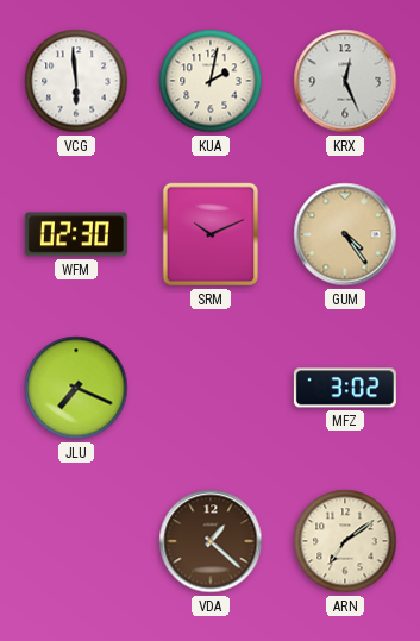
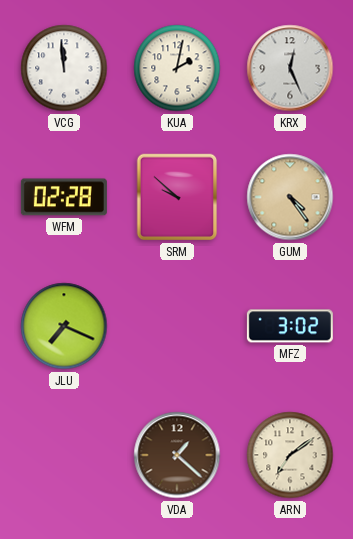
VCG: 5:59 -> 11:59
WFM: 02:30 -> 02:28
SRM: 10:11 -> 9:52
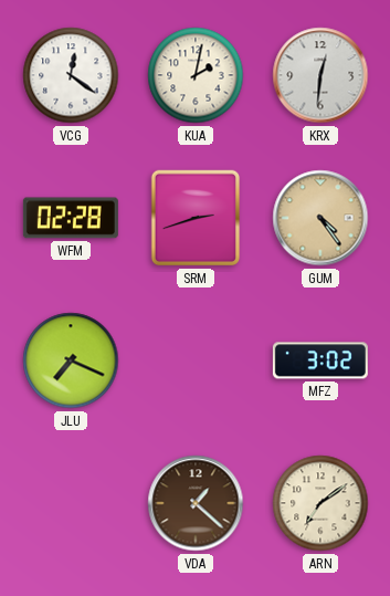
VCG: 11:59 -> 12:21
KRX: 12:26 -> 12:31
SRM: 9:52 -> 2:42
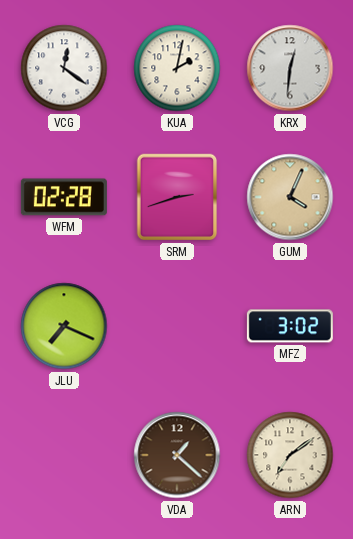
GUM: 4:24 -> 4:04
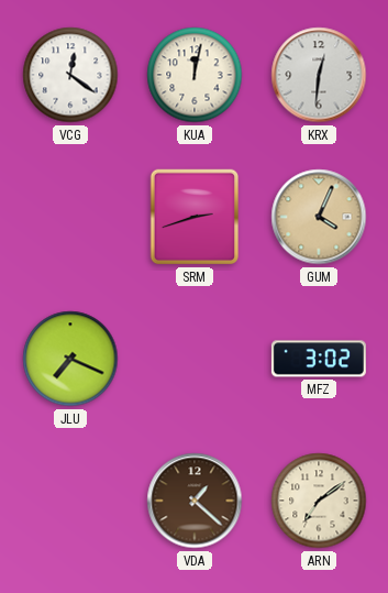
KUA: 2:02 -> 12:02
WFM: 02:28 -> none
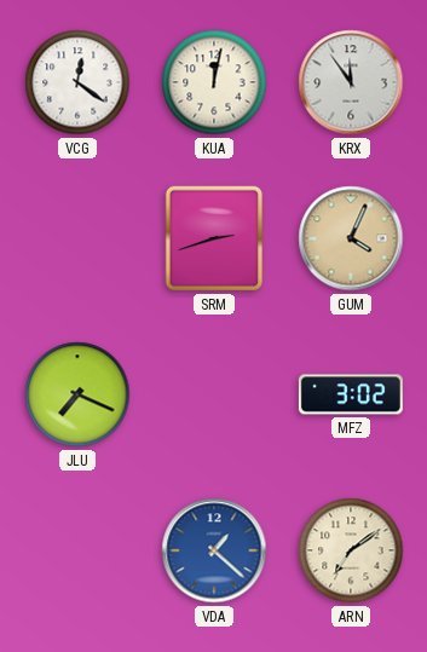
KRX: 12:31 -> 11:54
VDA dial: brown -> blue
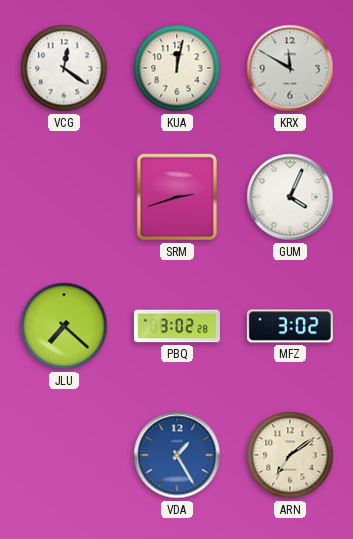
KRX: 11:54 -> 11:50
GUM dial: champagne -> white
JLU: 7:19 -> 7:22
PBQ: none -> 3:02
VDA: 1:22 -> 1:25
